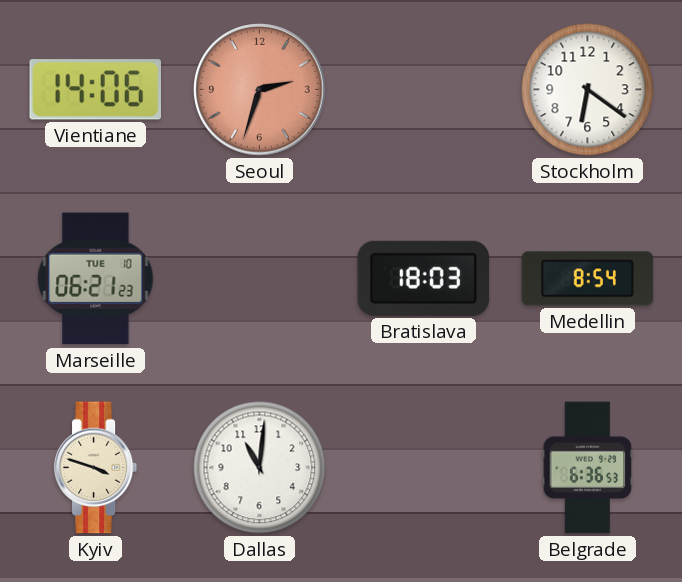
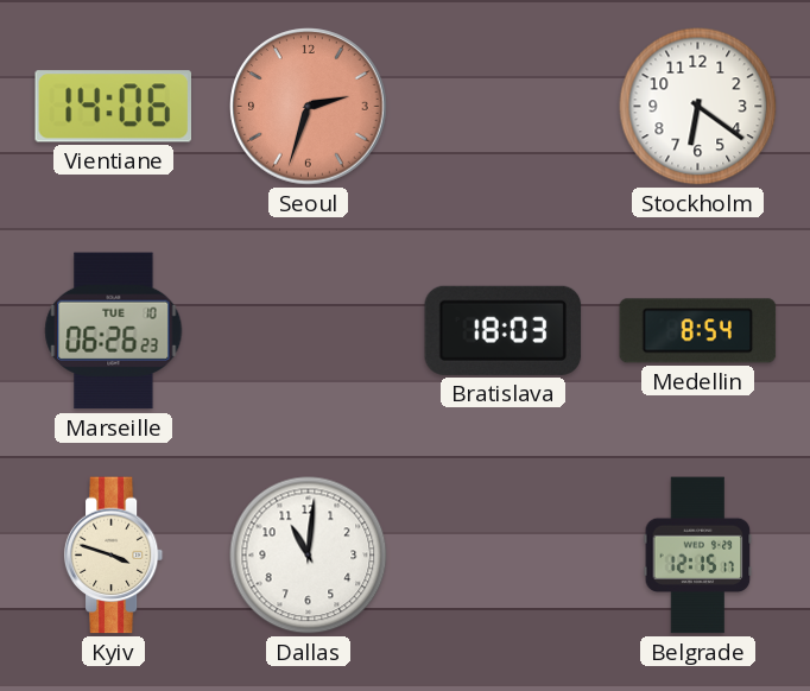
Marseille: 06:21 -> 06:26
Belgrade: 6:36 -> 12:15
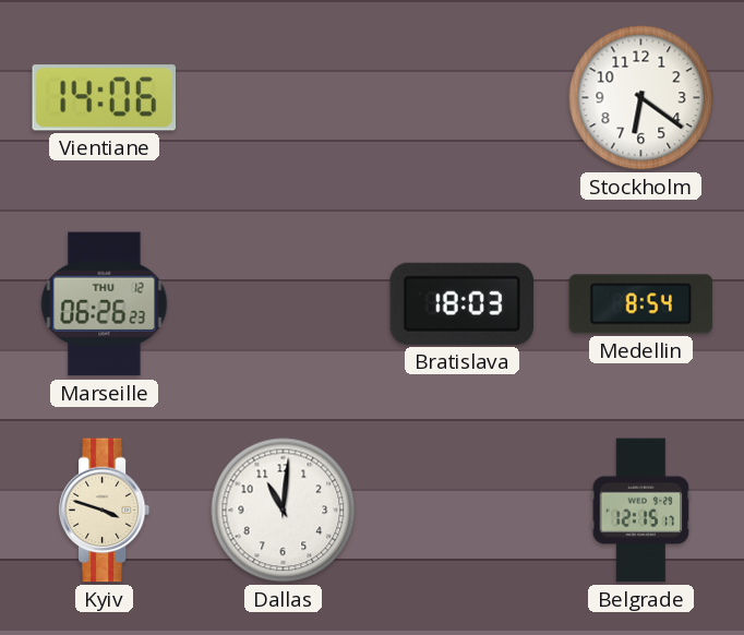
Seoul: 2:33 -> none
Marseille date: TUE 10 -> THU 12
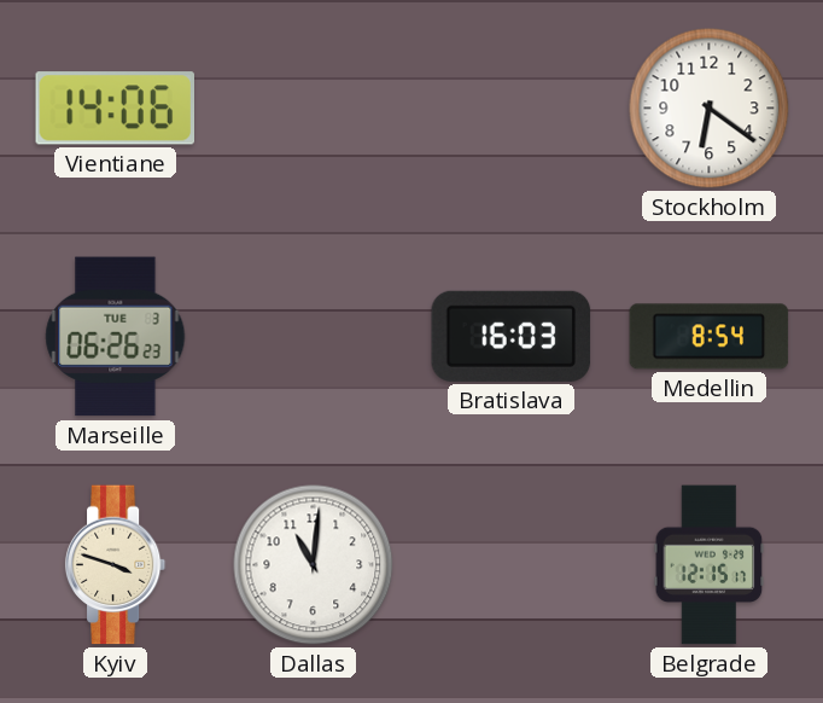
Marseille date: THU 12 -> TUE 3
Bratislava: 18:03 -> 16:03
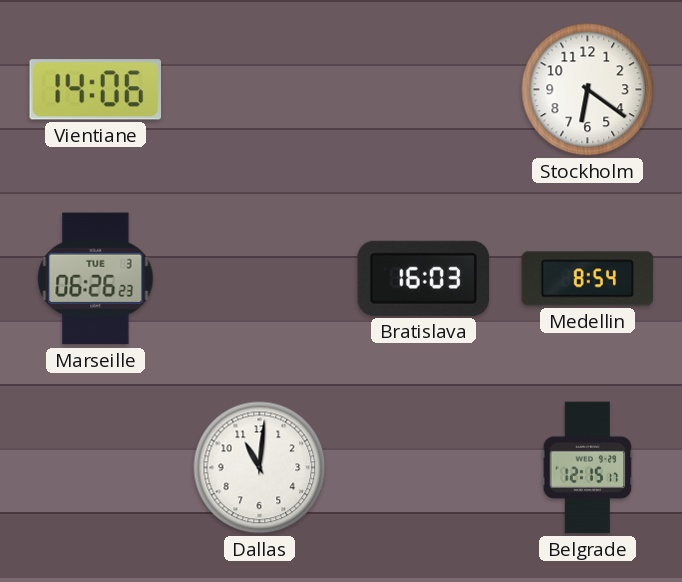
Kyiv: 3:48 -> none
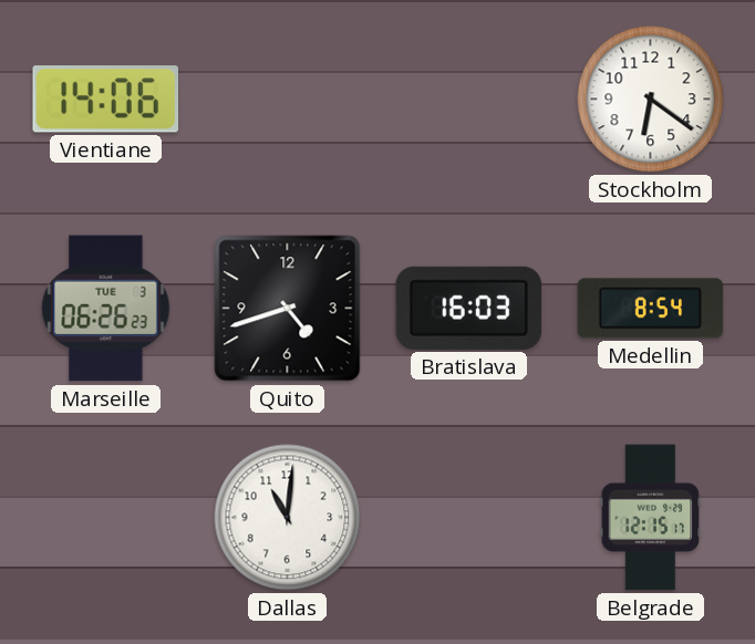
Quito: none -> 4:42
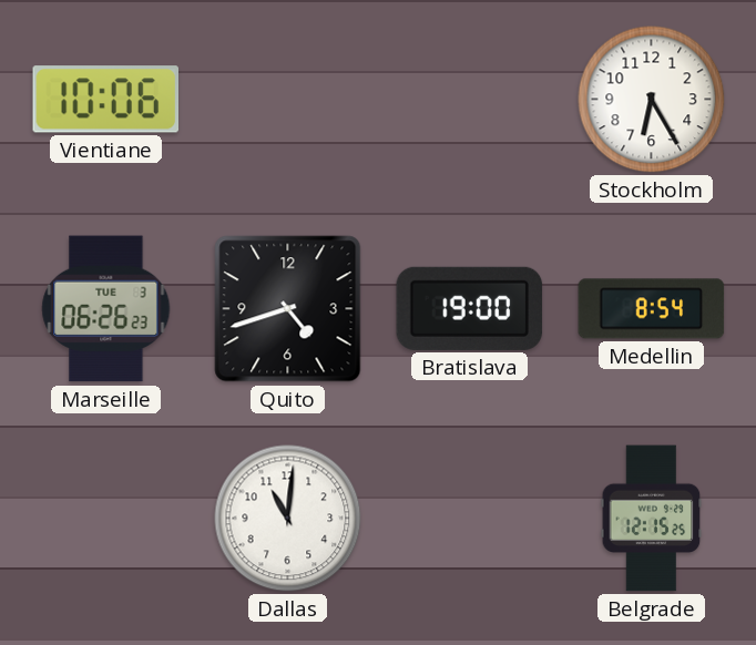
Vientiane: 14:06 -> 10:06
Stockholm: 6:21 -> 6:25
Bratislava: 16:03 -> 19:00
Belgrade: 12:15:17 -> 12:15:25
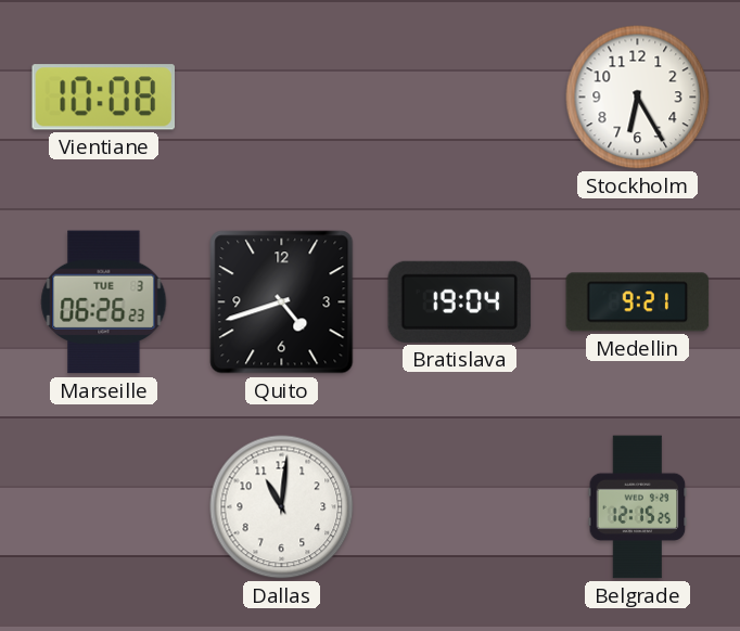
Vientiane: 10:06 -> 10:08
Bratislava: 19:00 -> 19:04
Medellin: 8:54 -> 9:21
